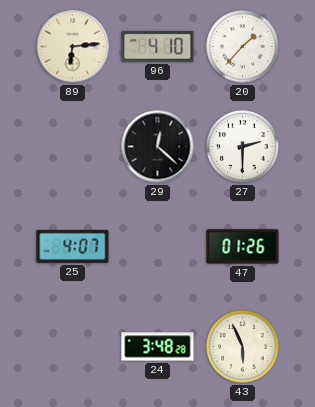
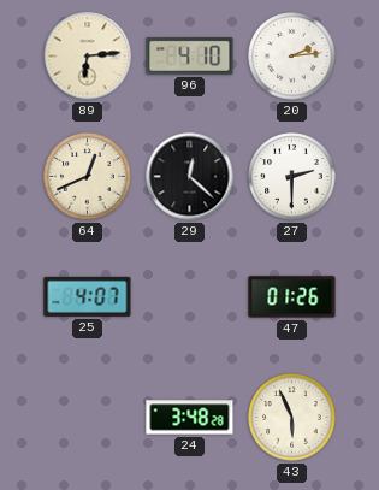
20: 1:37 -> 2:14
64: none -> 12:41
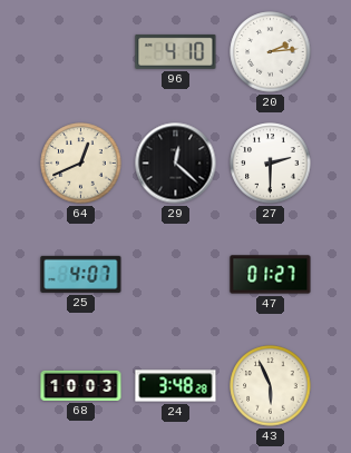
89: 6:14 -> none
47: 01:26 -> 01:27
68: none -> 10:03
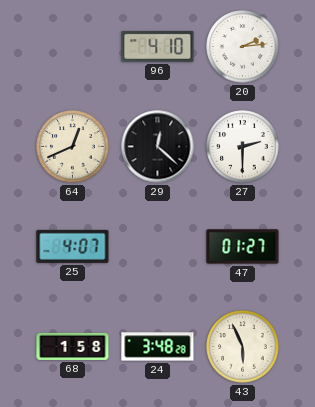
68: 10:03 -> 1:58
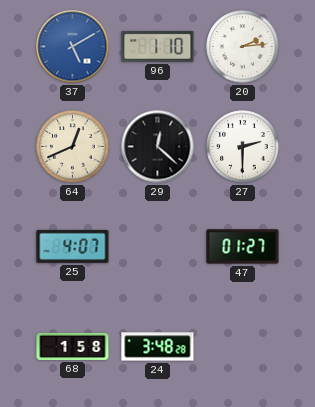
37: none -> 5:10
96: 4:10 -> 1:10
43: 5:56 -> none
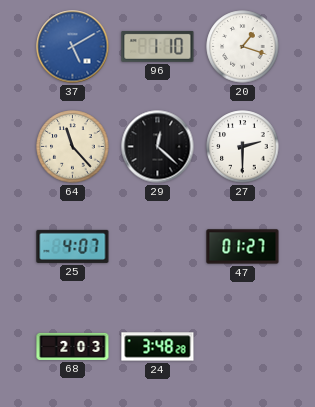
20: 2:14 -> 1:18
64: 12:41 -> 11:23
68: 1:58 -> 2:03
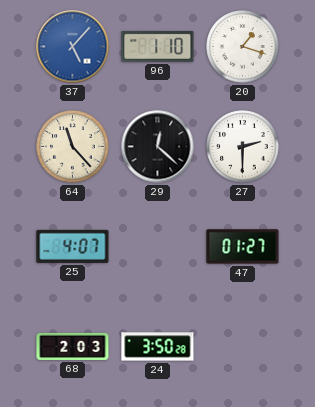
37: 5:10 -> 5:07
24: 3:48 -> 3:50
